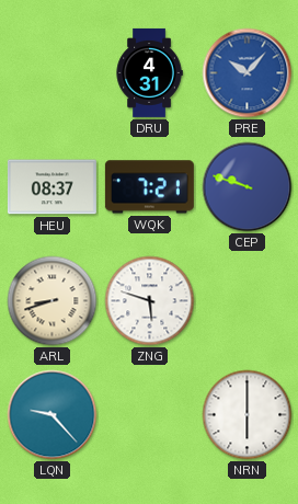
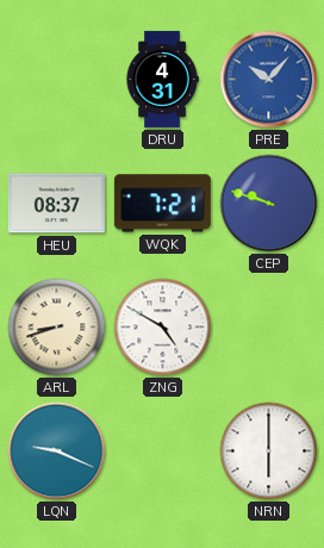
ZNG: 5:48 -> 4:50
LQN: 9:23 -> 9:19
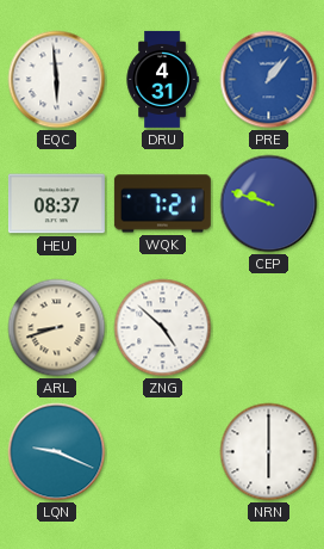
EQC: none -> 5:59
PRE: 10:07 -> 1:07
ZNG: 4:50 -> 4:52
